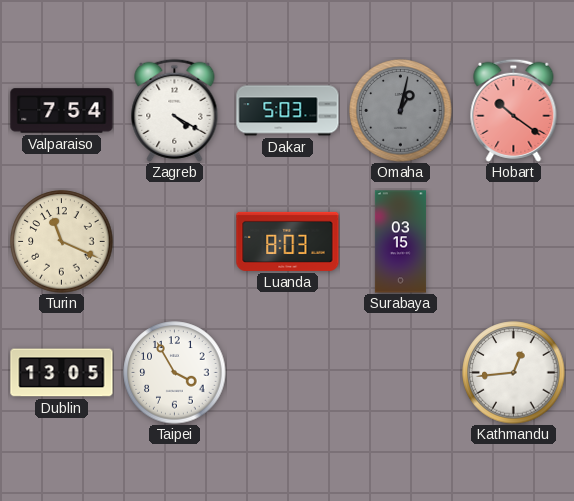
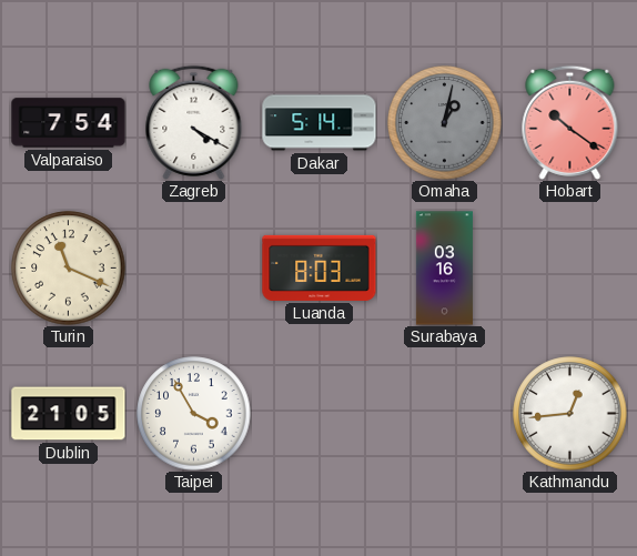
Dakar: 5:03 -> 5:14
Surabaya: 03:15 -> 03:16
Dublin: 13:05 -> 21:05
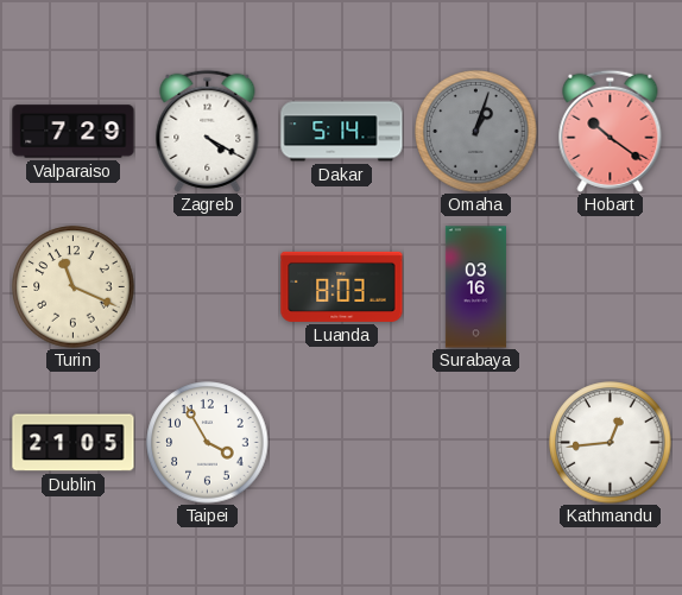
Valparaiso: 7:54 -> 7:29
Omaha: 1:02 -> 1:03
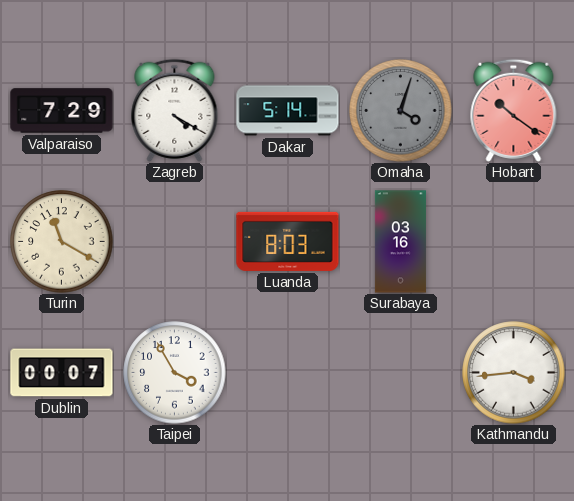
Omaha: 1:03 -> 4:03
Turin: 11:19 -> 11:20
Dublin: 21:05 -> 00:07
Kathmandu: 12:44 -> 3:44
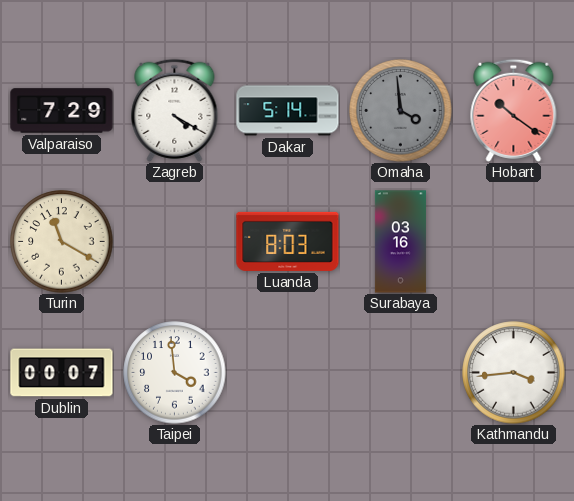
Omaha: 4:03 -> 3:59
Taipei: 3:55 -> 3:59
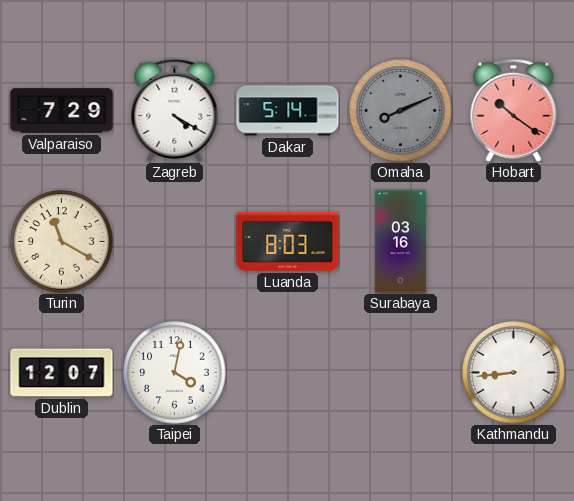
Omaha: 3:59 -> 8:11
Dublin: 00:07 -> 12:07
Taipei: 3:59 -> 4:02
Kathmandu: 3:44 -> 8:44
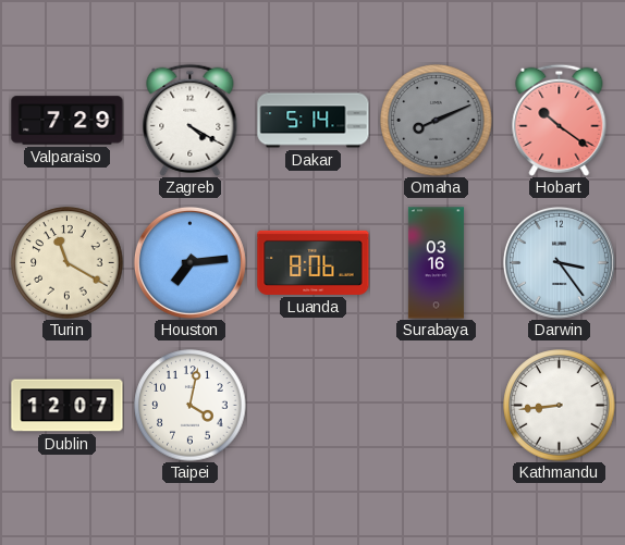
Houston: none -> 7:14
Luanda: 8:03 -> 8:06
Darwin: none -> 3:24
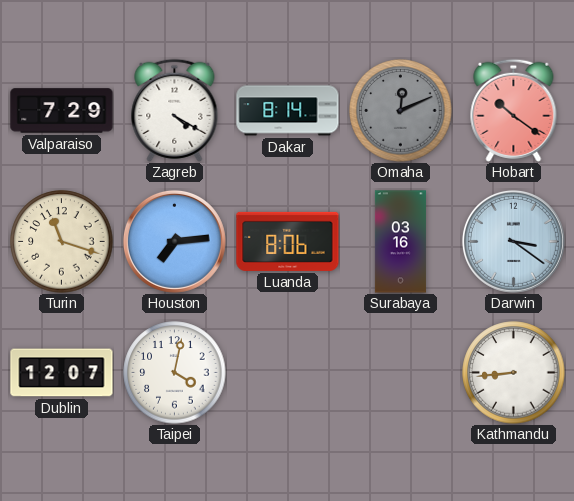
Dakar: 5:14 -> 8:14
Omaha: 8:11 -> 12:11
Turin: 11:20 -> 11:18
Darwin: 3:24 -> 3:21
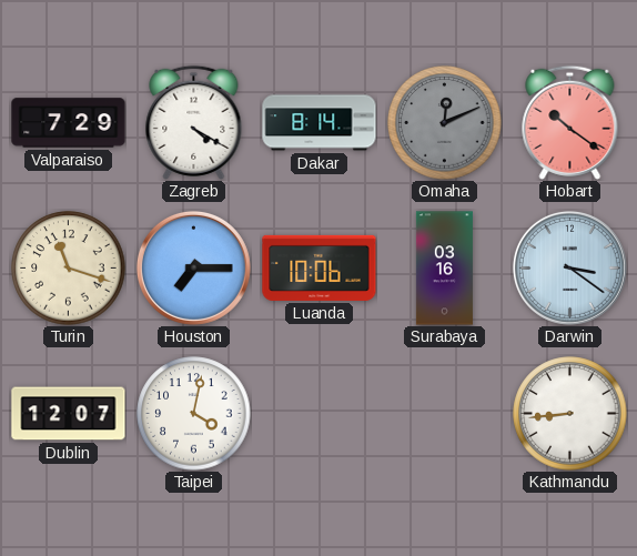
Houston: 7:14 -> 7:15
Luanda: 8:06 -> 10:06
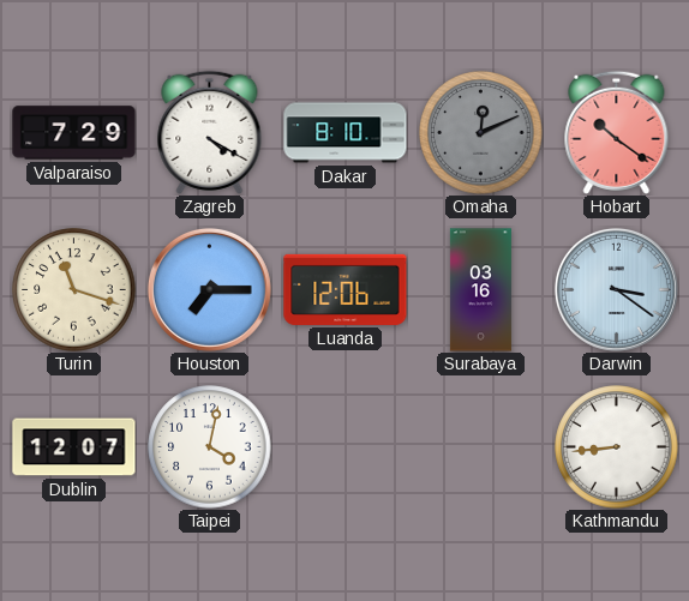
Dakar: 8:14 -> 8:10
Luanda: 10:06 -> 12:06
